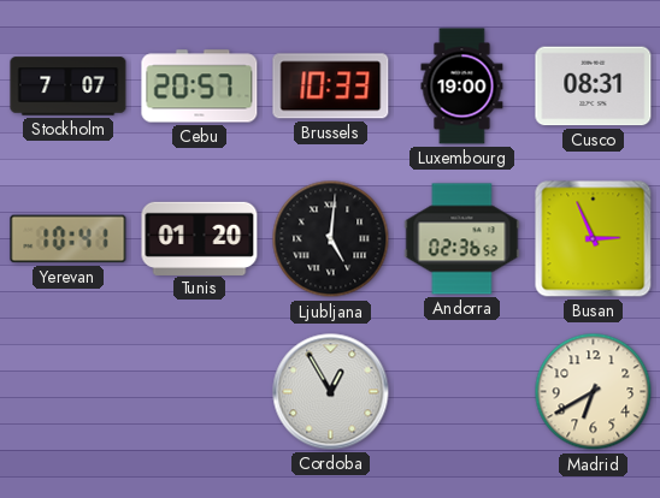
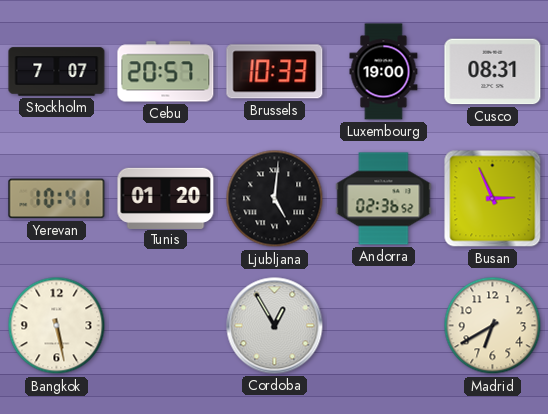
Bangkok: none -> 5:28
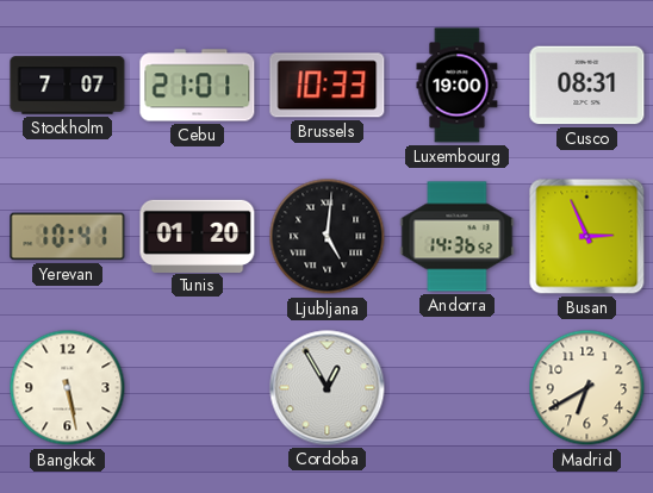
Cebu: 20:57 -> 21:01
Andorra: 02:36 -> 14:36
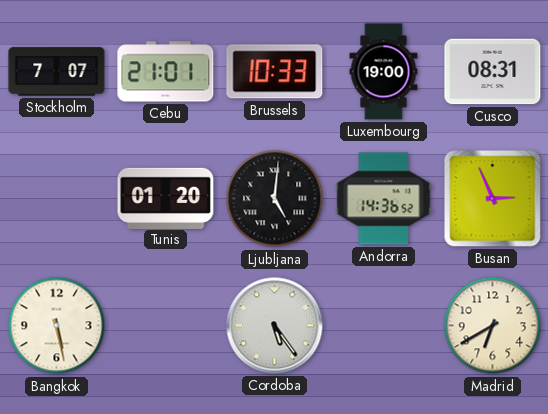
Yerevan: 10:41 -> none
Cordoba: 12:55 -> 5:24
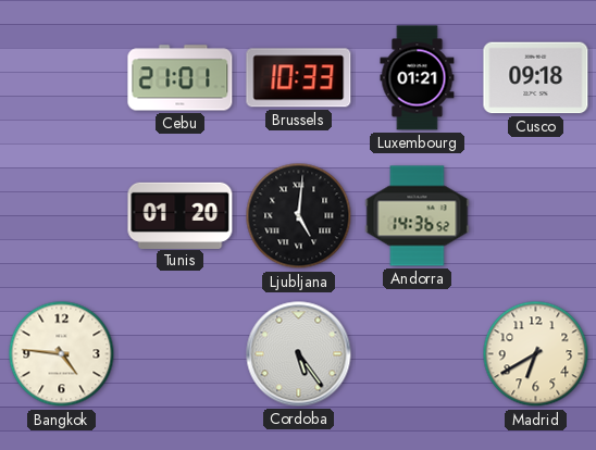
Stockholm: 7:07 -> none
Luxembourg: 19:00 -> 01:21
Cusco: 08:31 -> 09:18
Busan: 2:56 -> none
Bangkok: 5:28 -> 4:46
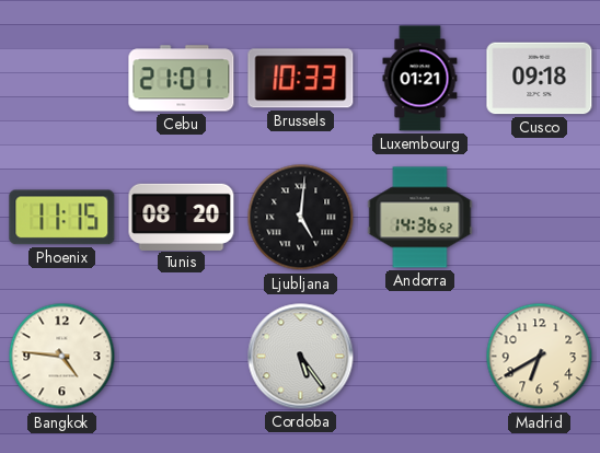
Phoenix: none -> 11:15
Tunis: 01:20 -> 08:20
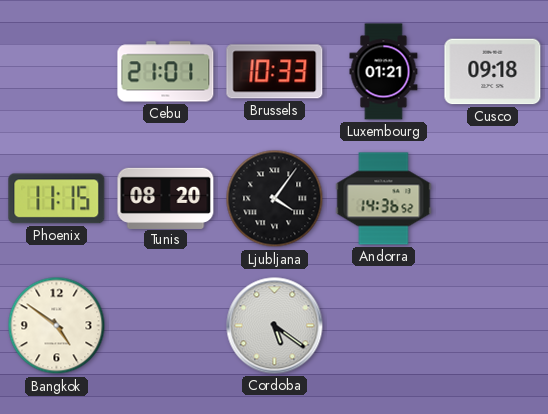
Ljubljana: 5:01 -> 4:06
Bangkok: 4:46 -> 4:51
Cordoba: 5:24 -> 5:21
Madrid: 6:40 -> none
